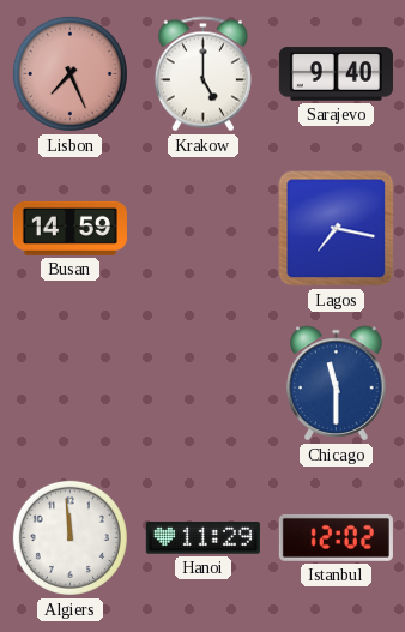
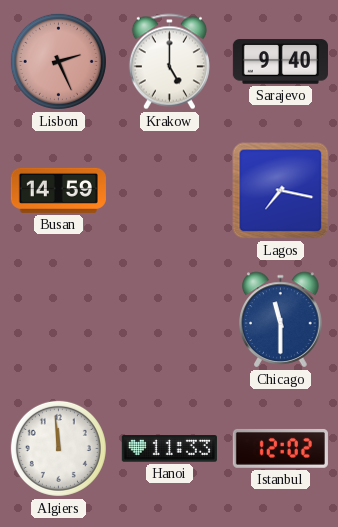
Lisbon: 7:26 -> 2:26
Hanoi: 11:29 -> 11:33
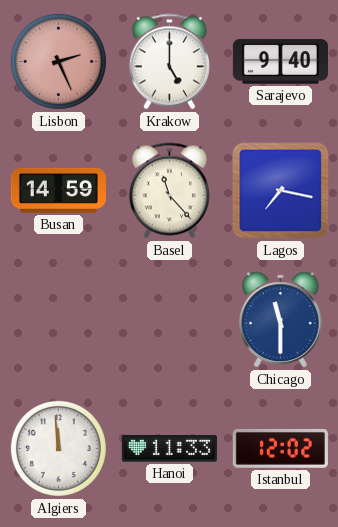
Basel: none -> 11:23
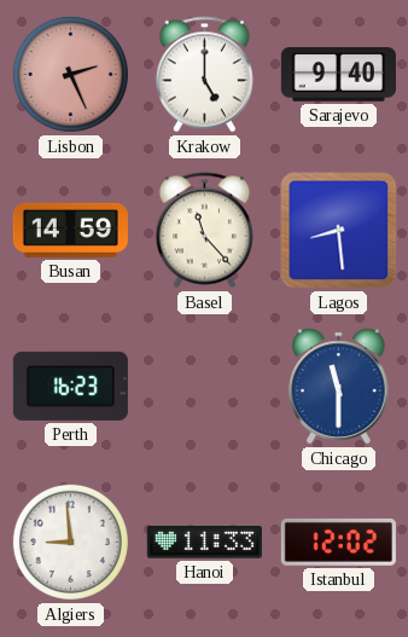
Lagos: 7:17 -> 8:29
Perth: none -> 16:23
Algiers: 11:59 -> 8:59
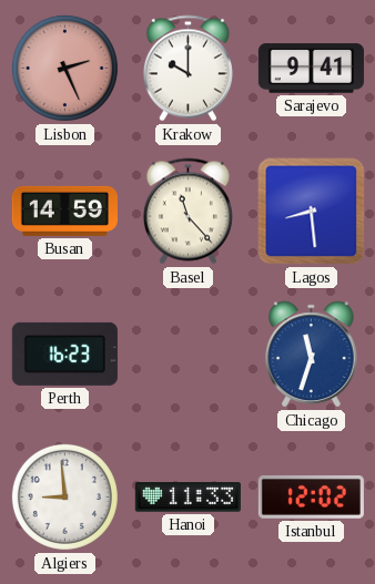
Krakow: 5:00 -> 10:00
Sarajevo: 9:40 -> 9:41
Chicago: 11:30 -> 11:33
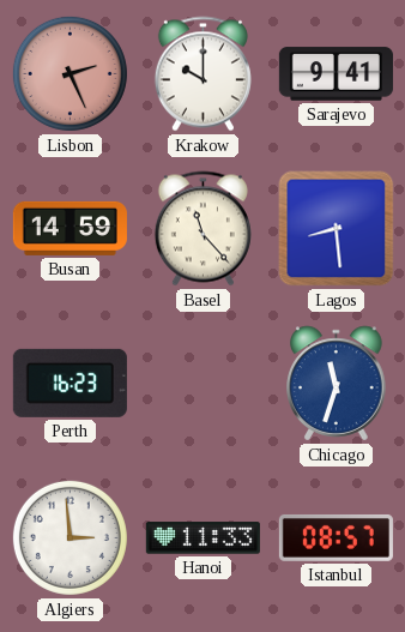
Algiers: 8:59 -> 2:59
Istanbul: 12:02 -> 08:57
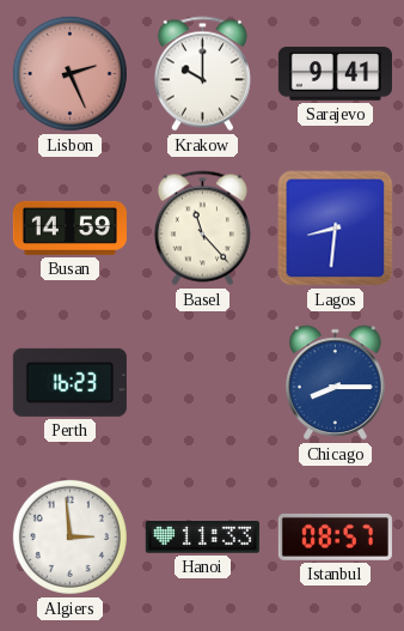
Lagos: 8:29 -> 8:31
Chicago: 11:33 -> 8:15
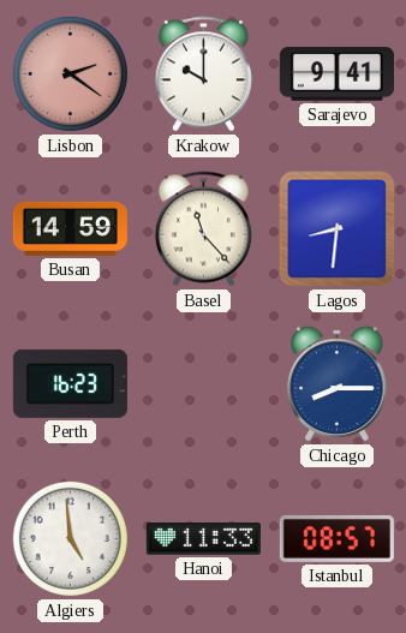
Lisbon: 2:26 -> 2:21
Algiers: 2:59 -> 4:59
